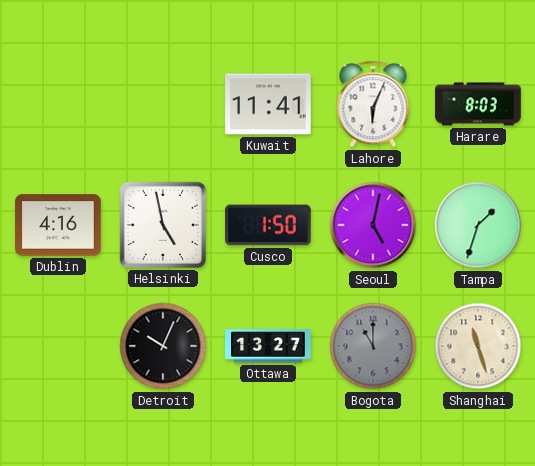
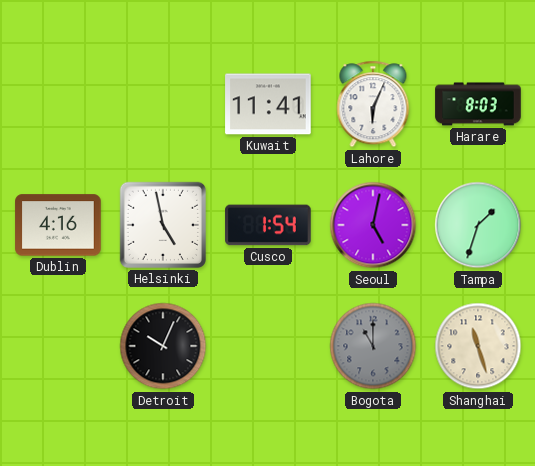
Cusco: 1:50 -> 1:54
Ottawa: 13:27 -> none
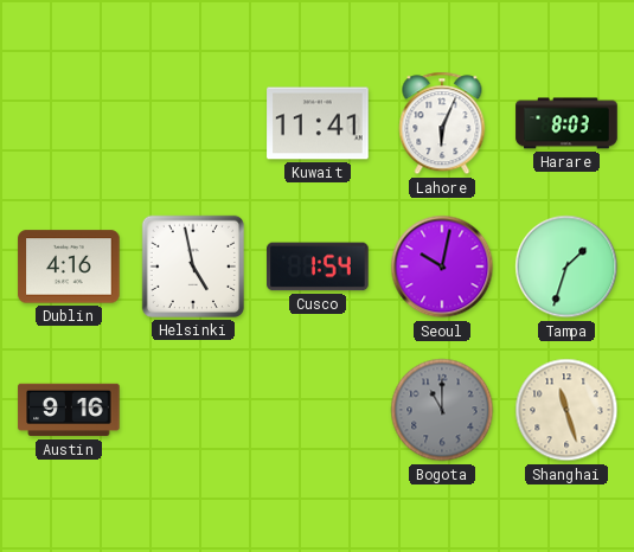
Seoul: 5:02 -> 10:02
Austin: none -> 9:16
Detroit: 10:04 -> none
